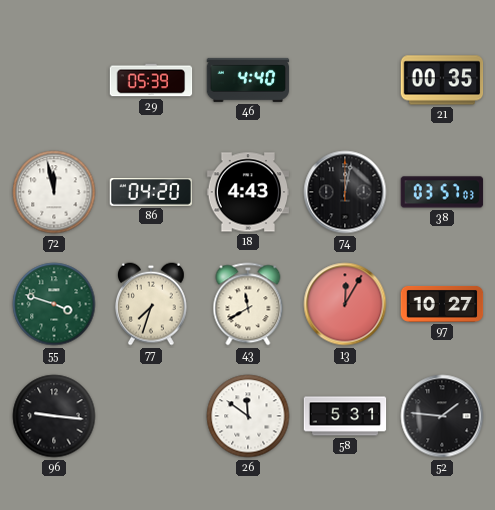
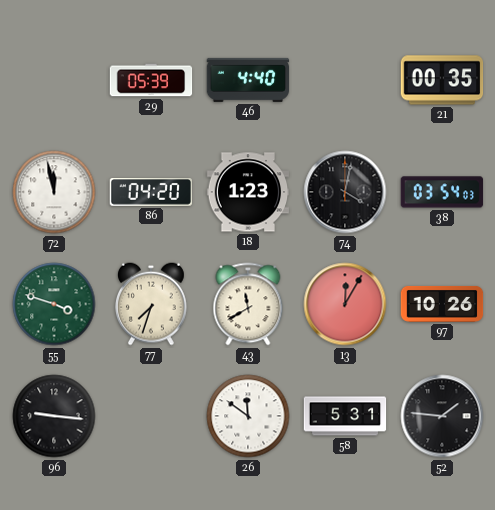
18: 4:43 -> 1:23
74: 12:02 -> 4:02
38: 03:57 -> 03:54
97: 10:27 -> 10:26
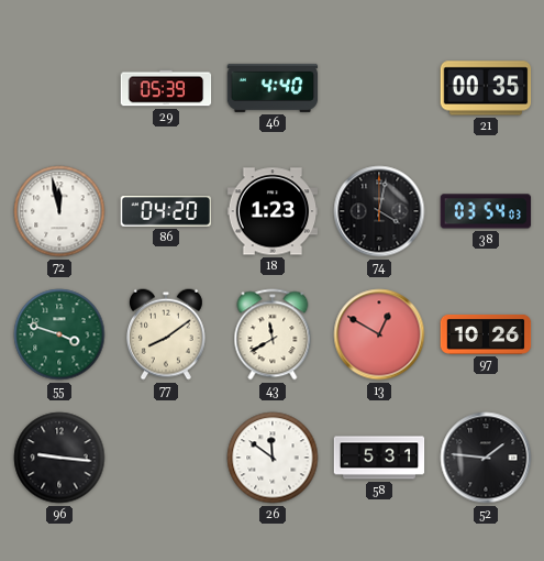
77: 7:33 -> 8:09
13: 12:05 -> 12:50
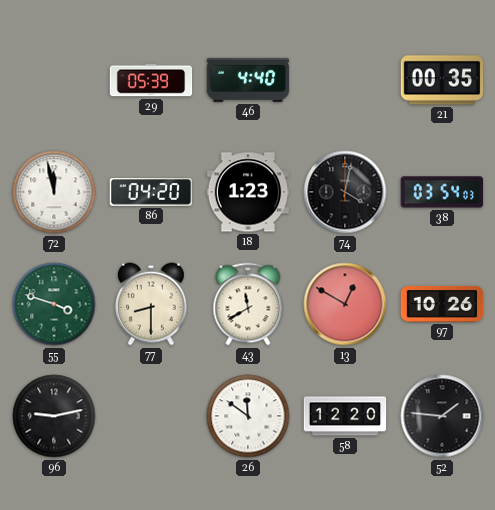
77: 8:09 -> 8:30
96: 9:16 -> 9:13
58: 5:31 -> 12:20
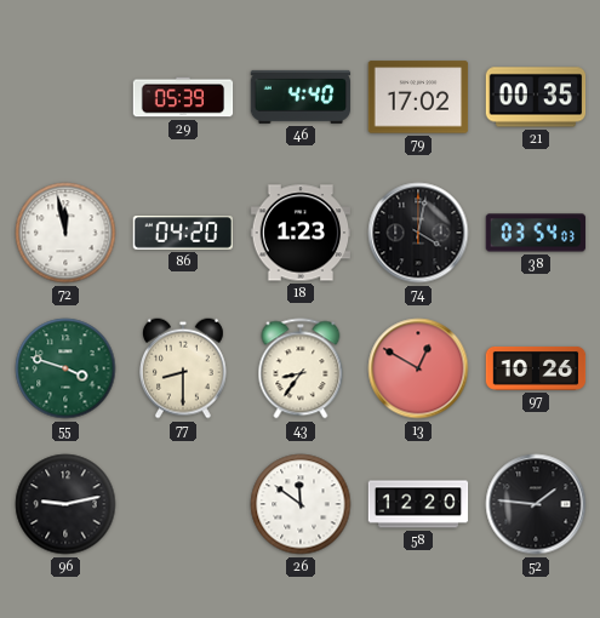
79: none -> 17:02
43: 11:40 -> 8:36
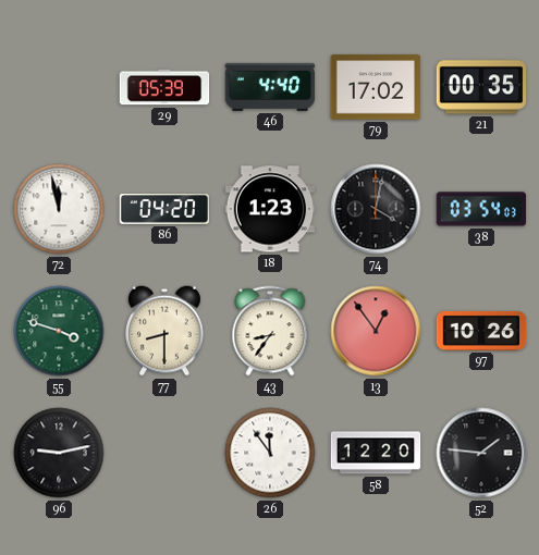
13: 12:50 -> 12:54
26: 11:51 -> 11:54
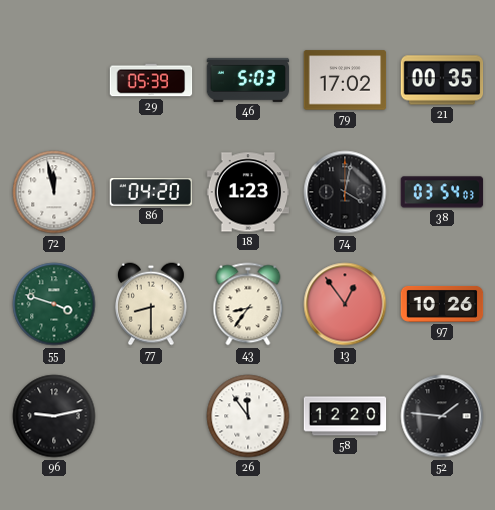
46: 4:40 -> 5:03
